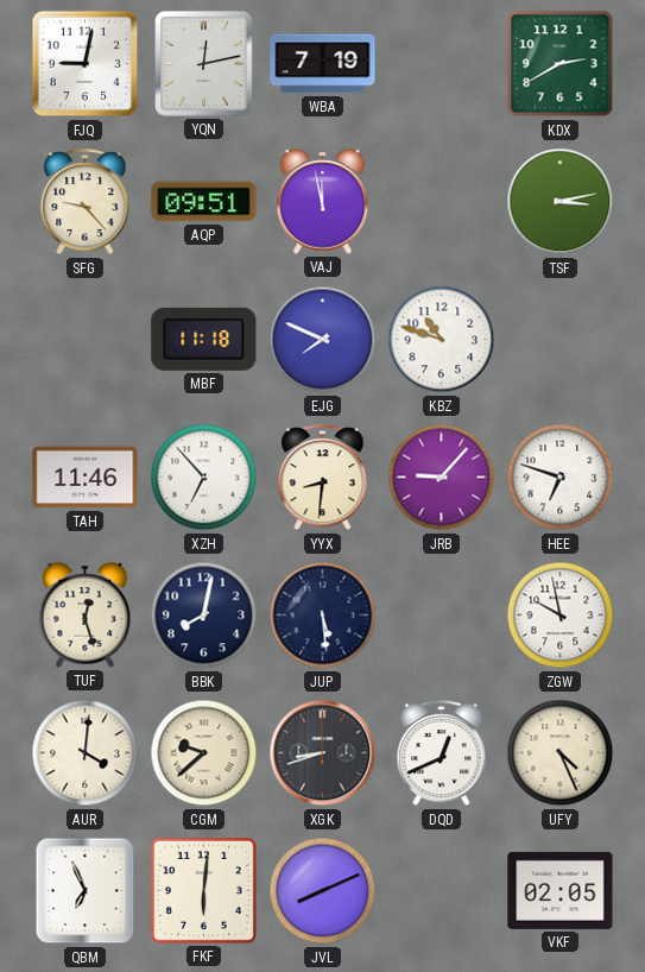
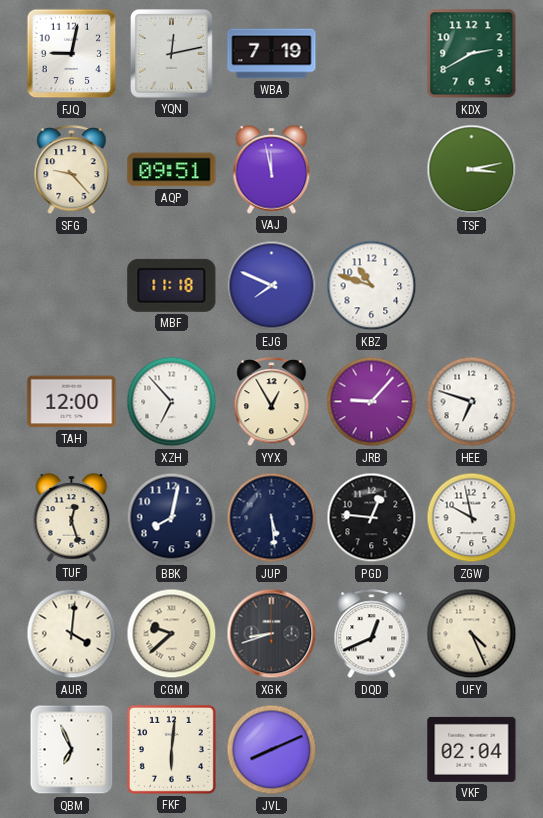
TAH: 11:46 -> 12:00
YYX: 8:31 -> 12:55
PGD: none -> 12:46
VKF: 02:05 -> 02:04
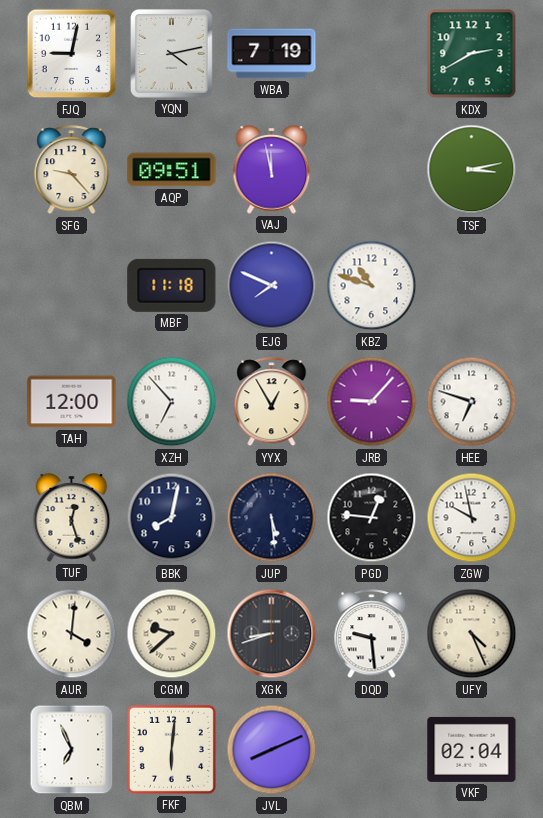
YQN: 12:13 -> 4:13
DQD: 12:41 -> 9:29
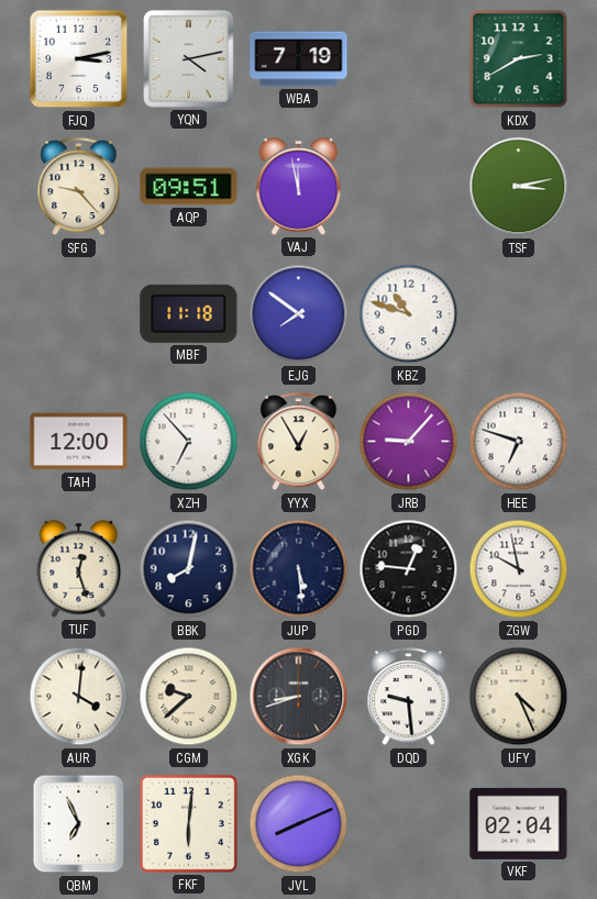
FJQ: 9:02 -> 3:13
EJG: 7:49 -> 7:51
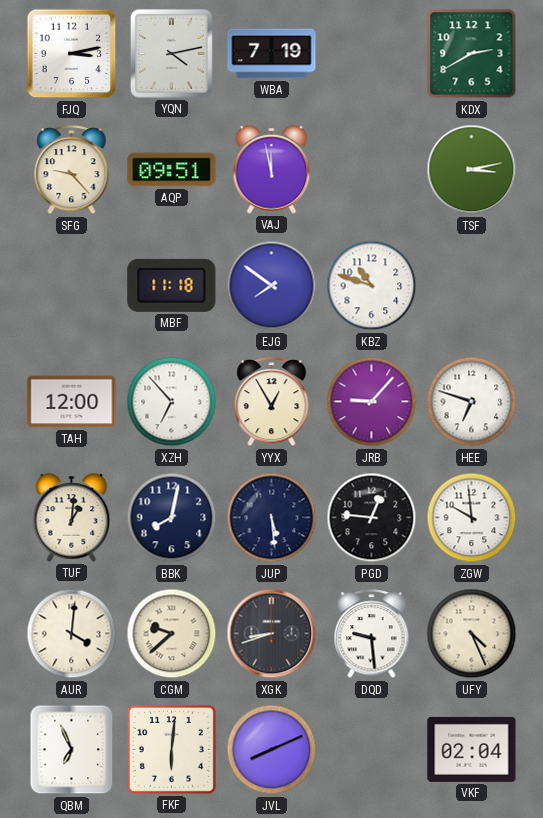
TUF: 12:27 -> 1:01
ZGW: 9:58 -> 9:59
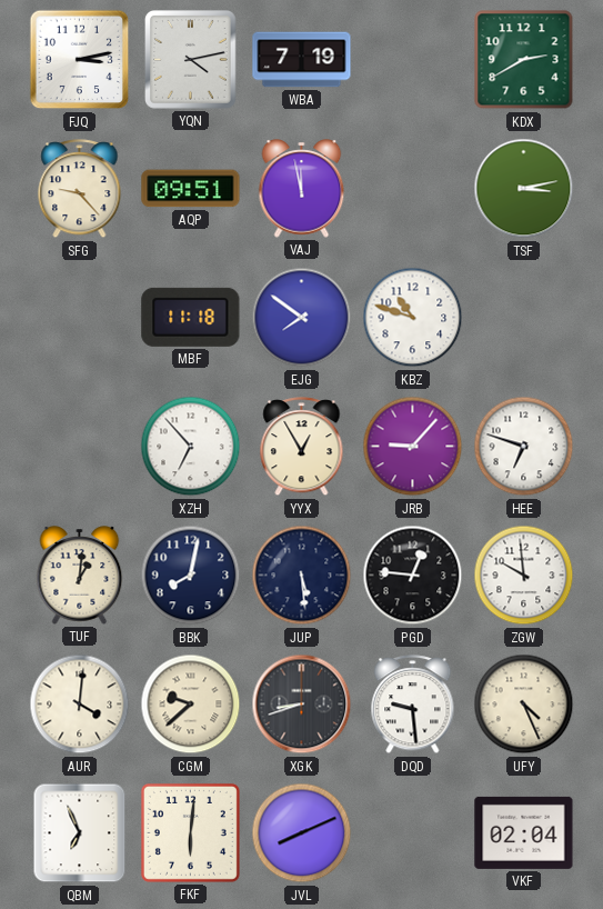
TAH: 12:00 -> none
